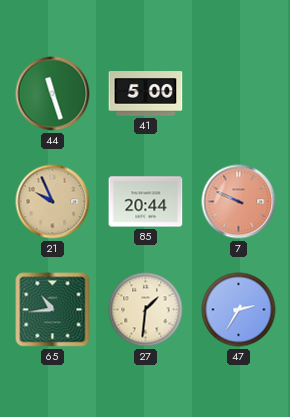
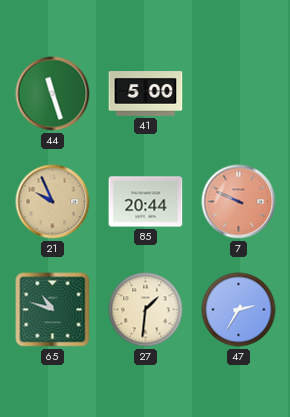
65: 10:44 -> 10:48
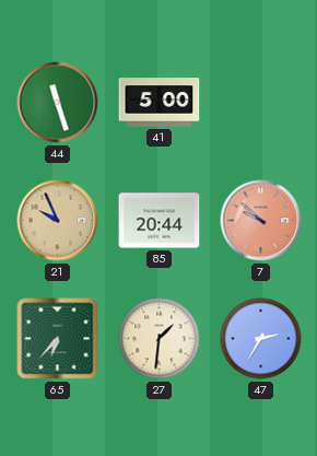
7: 9:49 -> 9:52
65: 10:48 -> 6:37
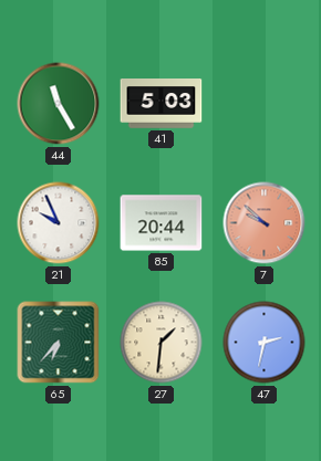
44: 11:27 -> 11:25
41: 5:00 -> 5:03
21 dial: champagne -> white
47: 2:35 -> 2:32
